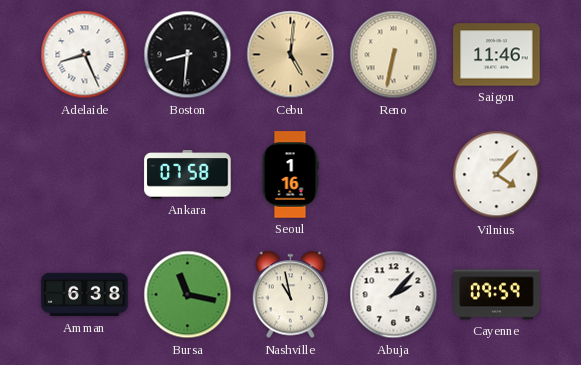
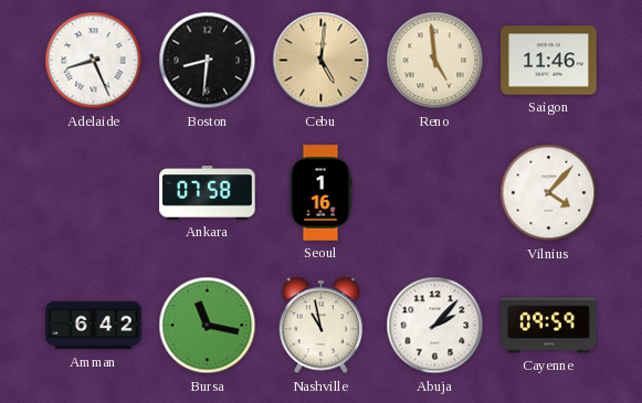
Reno: 6:32 -> 4:59
Amman: 6:38 -> 6:42
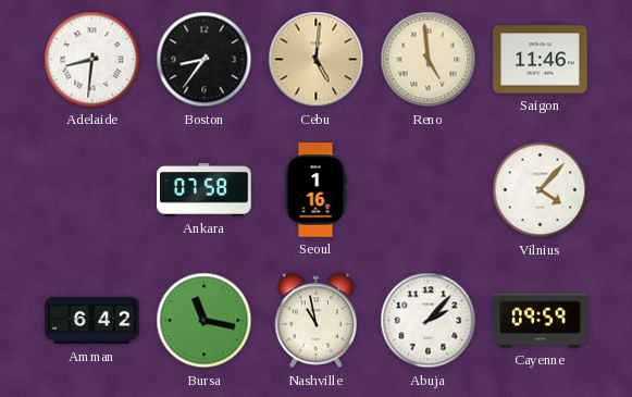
Adelaide: 8:26 -> 8:31
Boston: 8:31 -> 8:36
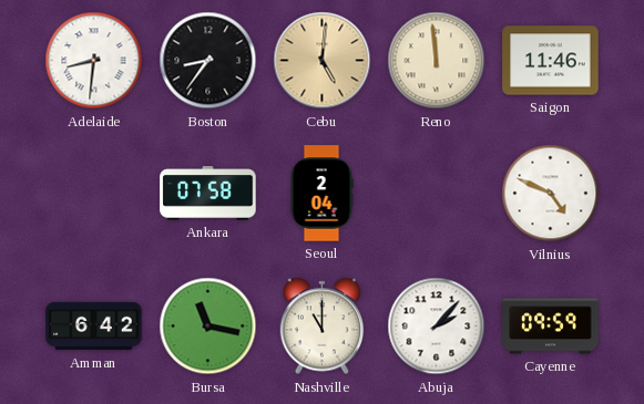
Reno: 4:59 -> 11:59
Seoul: 1:16 -> 2:04
Vilnius: 4:07 -> 4:49
Nashville: 10:58 -> 11:00
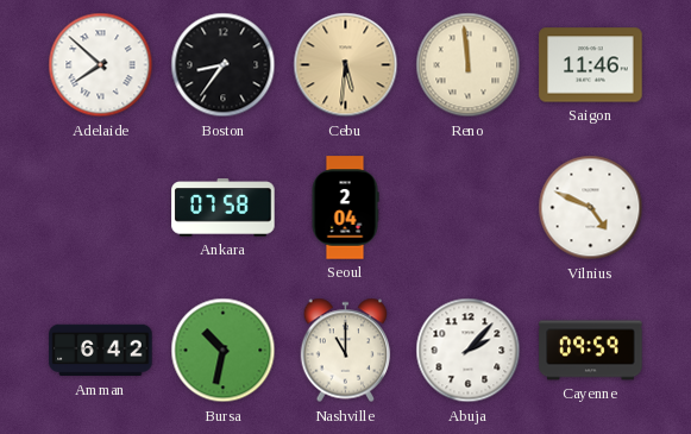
Adelaide: 8:31 -> 7:52
Cebu: 5:01 -> 5:31
Bursa: 11:17 -> 10:32
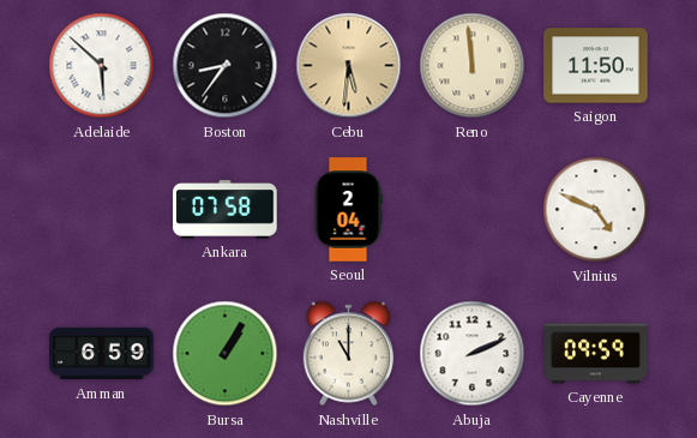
Adelaide: 7:52 -> 5:52
Saigon: 11:46 -> 11:50
Amman: 6:42 -> 6:59
Bursa: 10:32 -> 1:05
Abuja: 2:07 -> 2:11
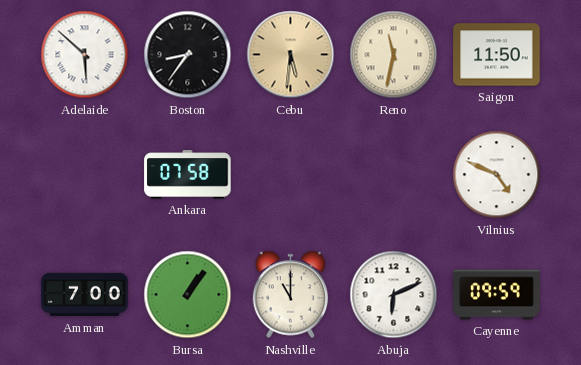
Reno: 11:59 -> 11:32
Seoul: 2:04 -> none
Amman: 6:59 -> 7:00
Bursa: 1:05 -> 1:06
Abuja: 2:11 -> 6:11
